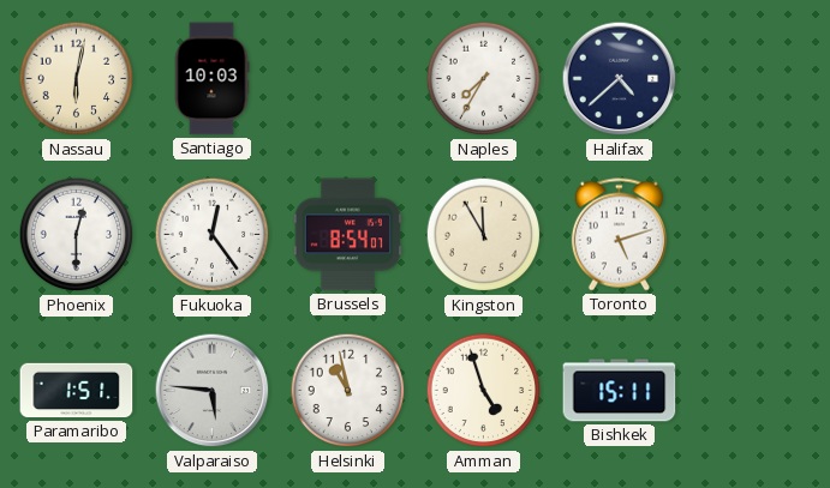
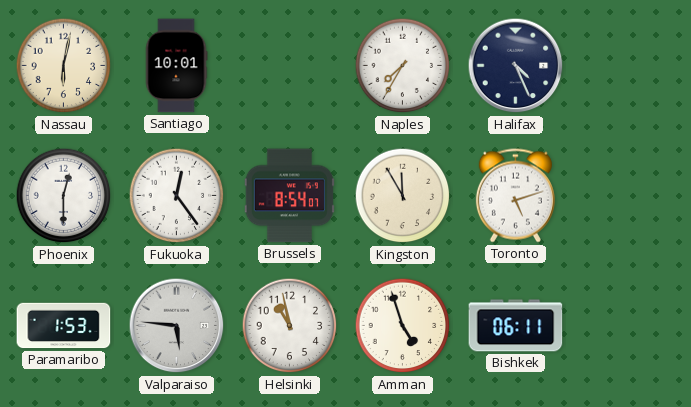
Santiago: 10:03 -> 10:01
Halifax: 4:38 -> 4:26
Paramaribo: 1:51 -> 1:53
Bishkek: 15:11 -> 06:11
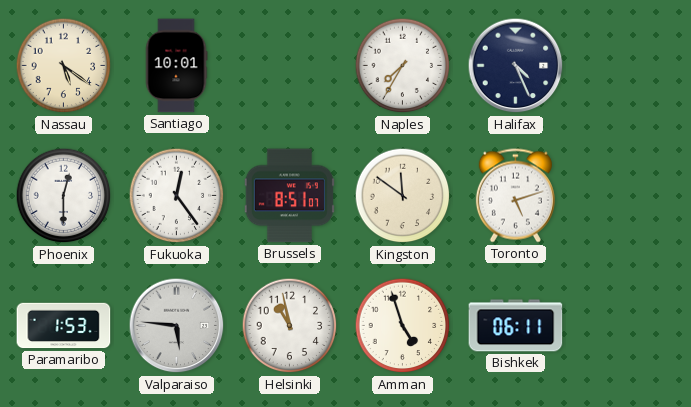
Nassau: 6:02 -> 5:21
Brussels: 8:54 -> 8:51
Kingston: 11:55 -> 11:51
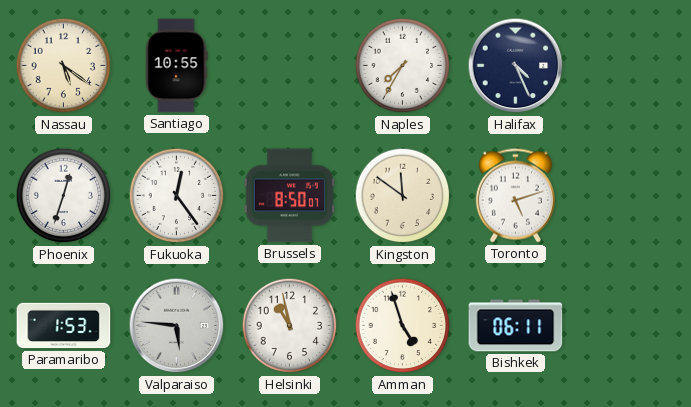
Santiago: 10:01 -> 10:55
Phoenix: 12:30 -> 12:33
Brussels: 8:51 -> 8:50
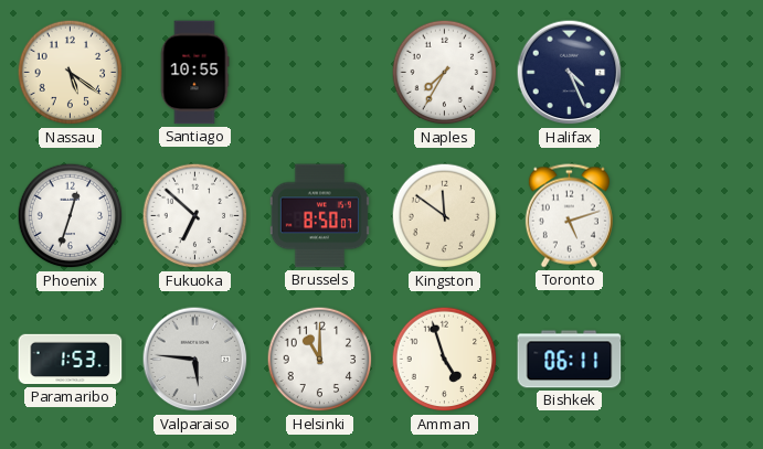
Fukuoka: 12:24 -> 6:52
Helsinki: 10:58 -> 11:00
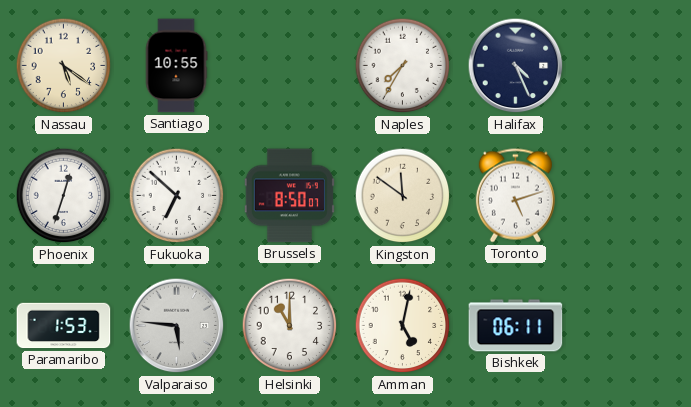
Amman: 4:57 -> 5:02
